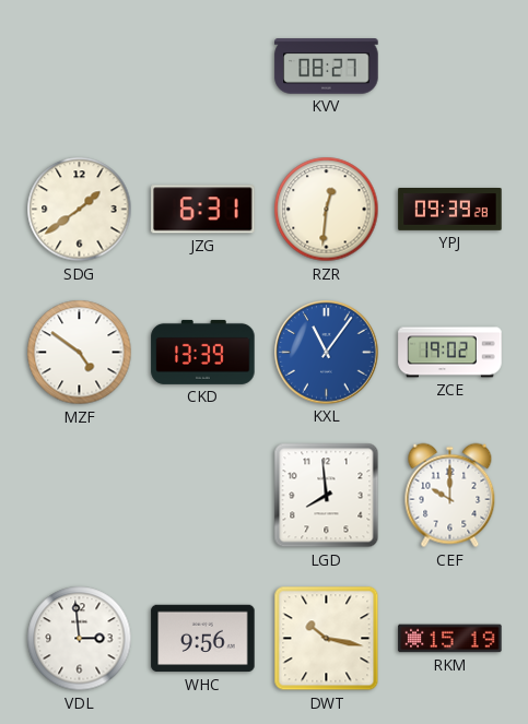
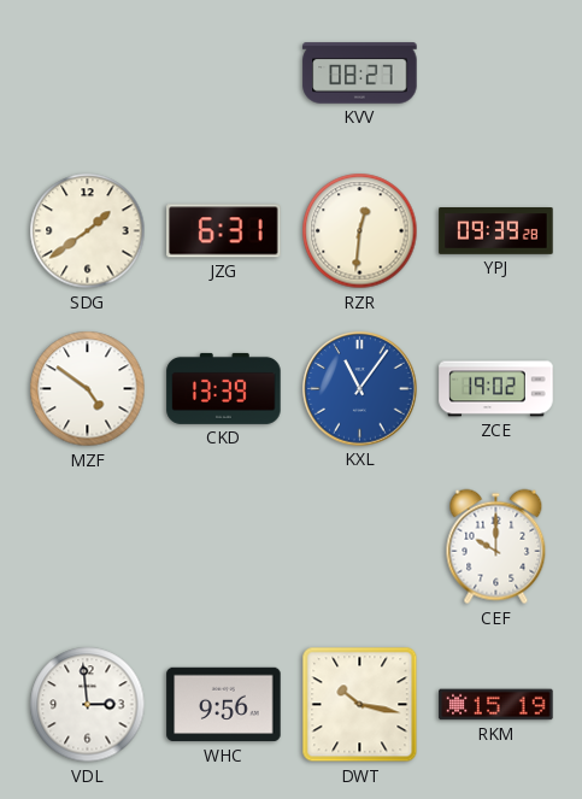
LGD: 7:59 -> none
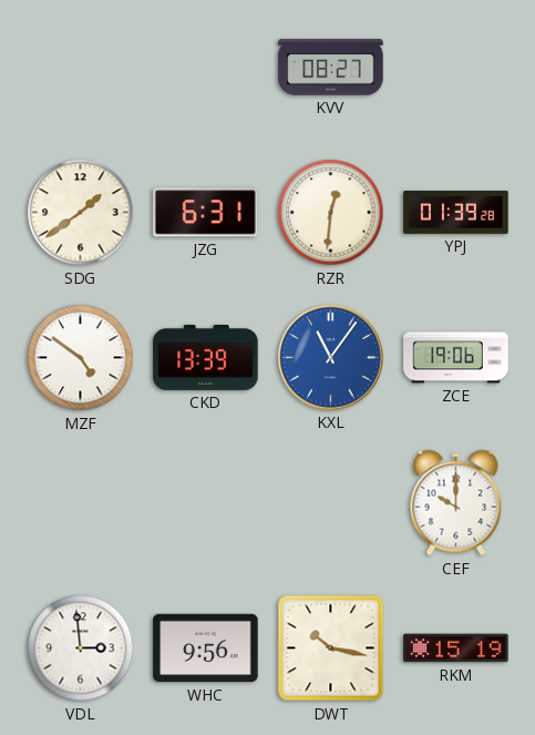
YPJ: 09:39 -> 01:39
ZCE: 19:02 -> 19:06
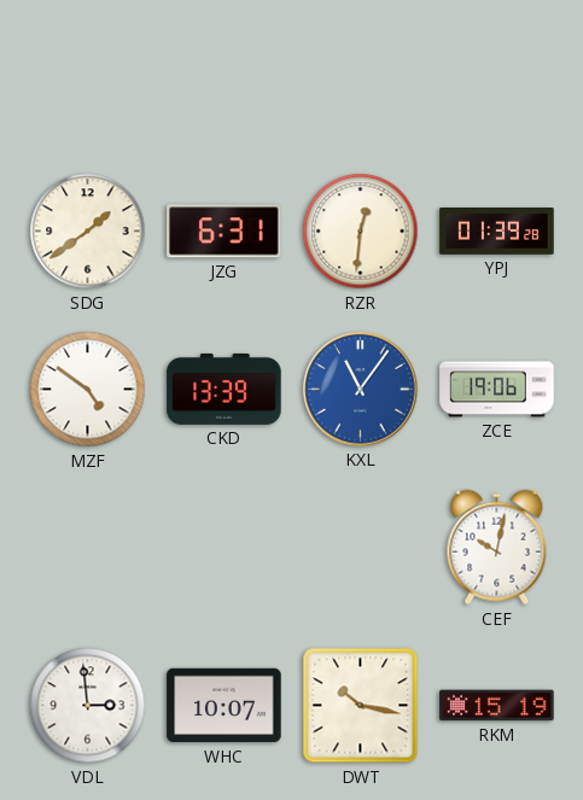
KVV: 08:27 -> none
CEF: 10:00 -> 10:02
WHC: 9:56 -> 10:07
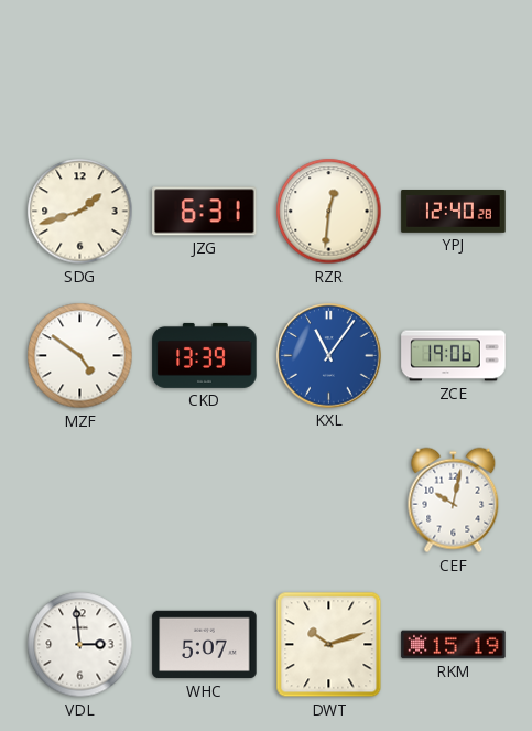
SDG: 1:39 -> 1:42
YPJ: 01:39 -> 12:40
WHC: 10:07 -> 5:07
DWT: 10:17 -> 10:12
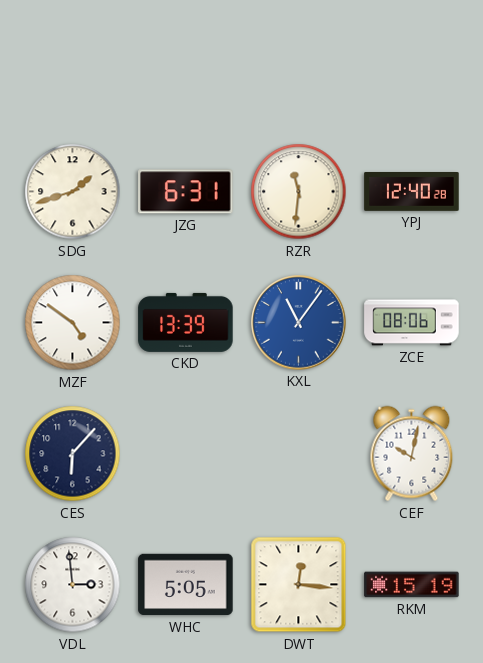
RZR: 12:31 -> 11:31
ZCE: 19:06 -> 08:06
CES: none -> 6:07
WHC: 5:07 -> 5:05
DWT: 10:12 -> 12:16
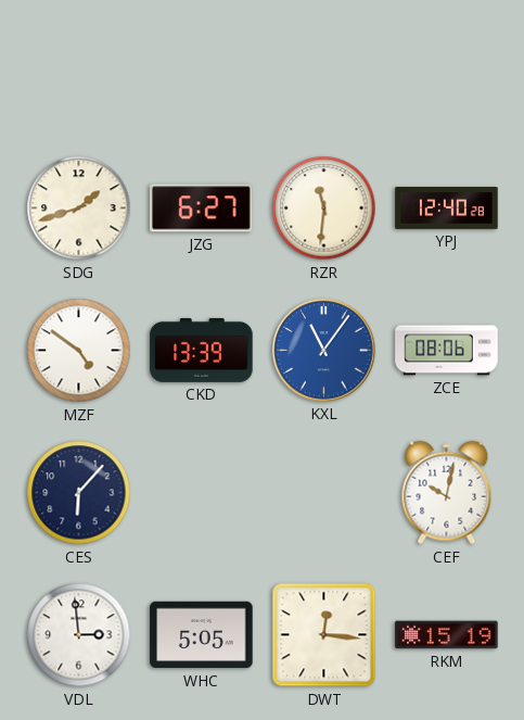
JZG: 6:31 -> 6:27
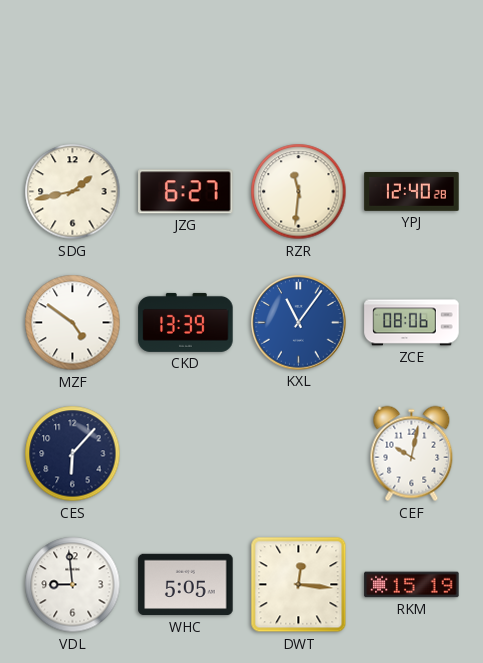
SDG: 1:42 -> 1:43
VDL: 2:59 -> 8:59
